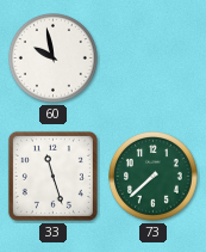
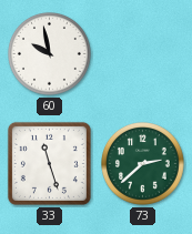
73: 7:38 -> 2:38
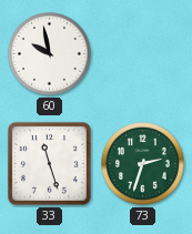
73: 2:38 -> 2:33
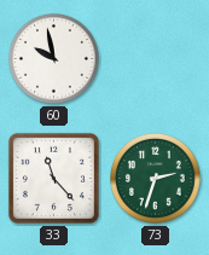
33: 11:27 -> 11:23
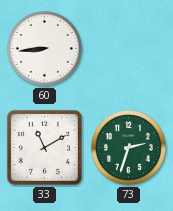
60: 9:58 -> 8:44
33: 11:23 -> 11:10
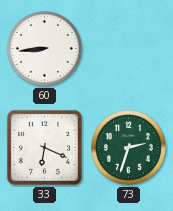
33: 11:10 -> 6:19
